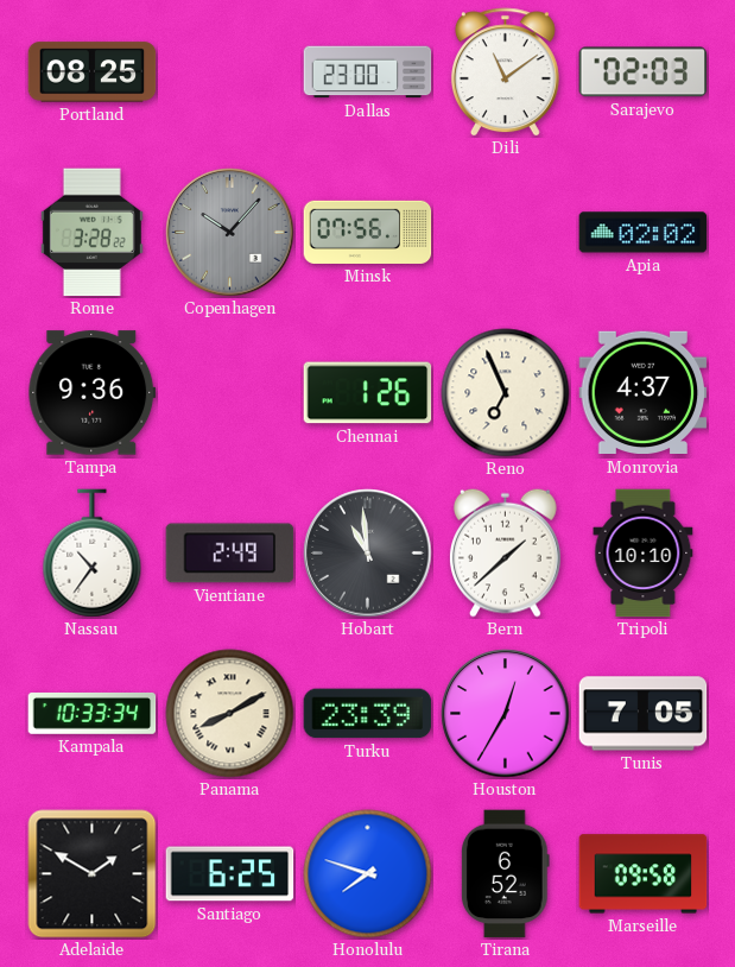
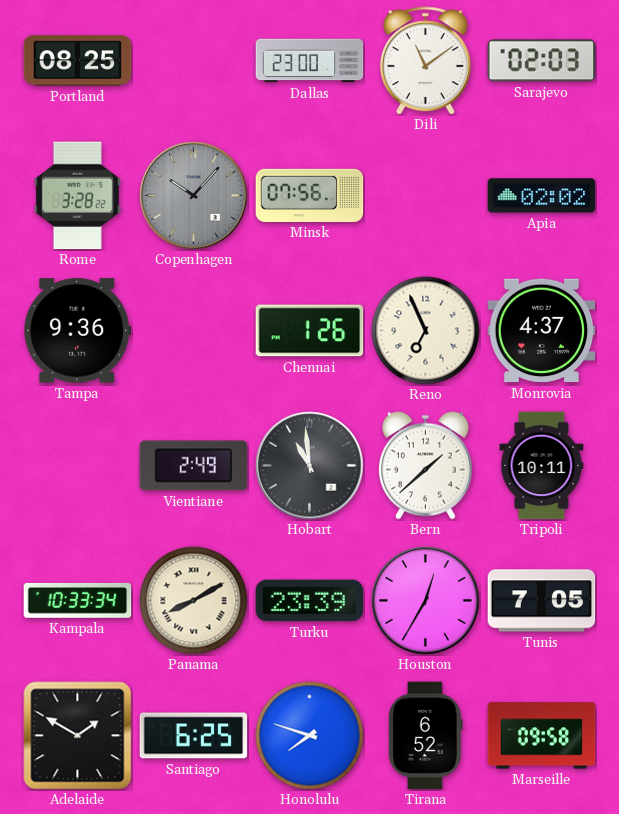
Nassau: 10:36 -> none
Tripoli: 10:10 -> 10:11
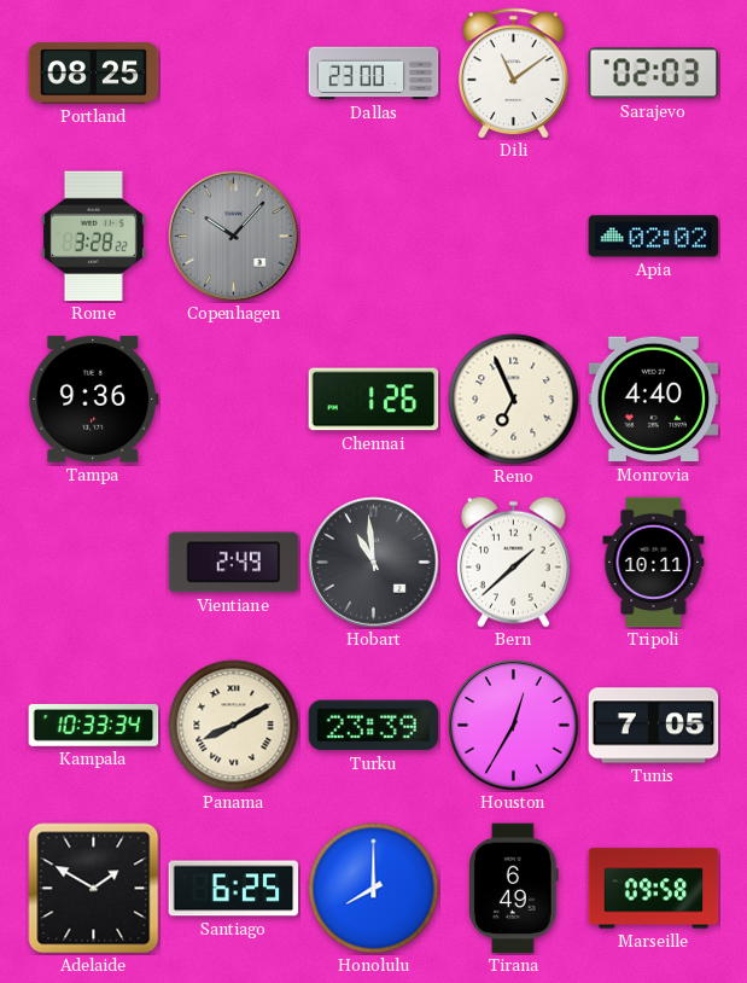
Minsk: 07:56 -> none
Monrovia: 4:37 -> 4:40
Honolulu: 7:48 -> 8:00
Tirana: 6:52 -> 6:49
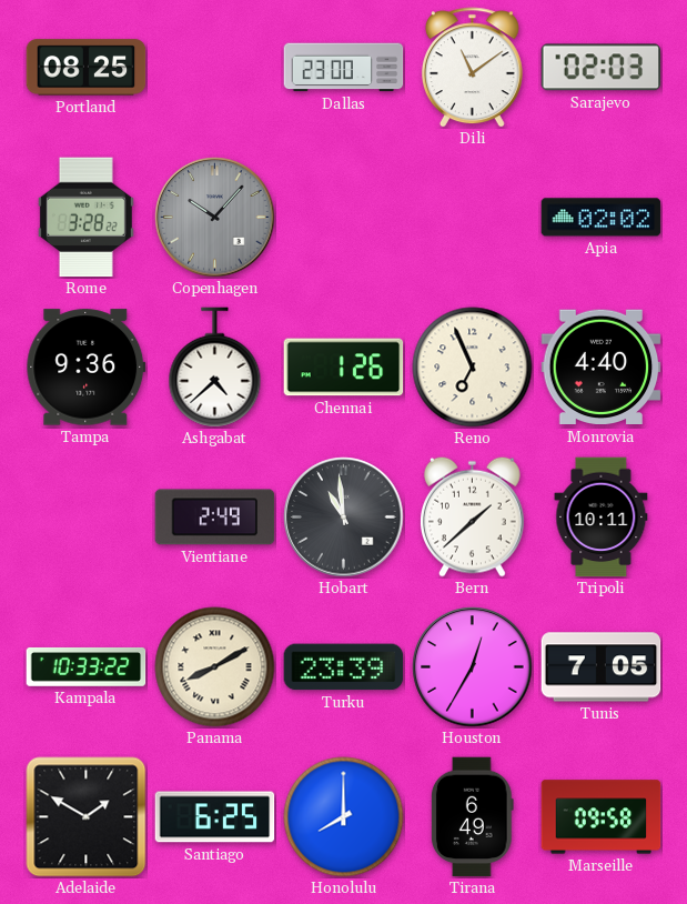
Ashgabat: none -> 4:38
Kampala: 10:33:34 -> 10:33:22
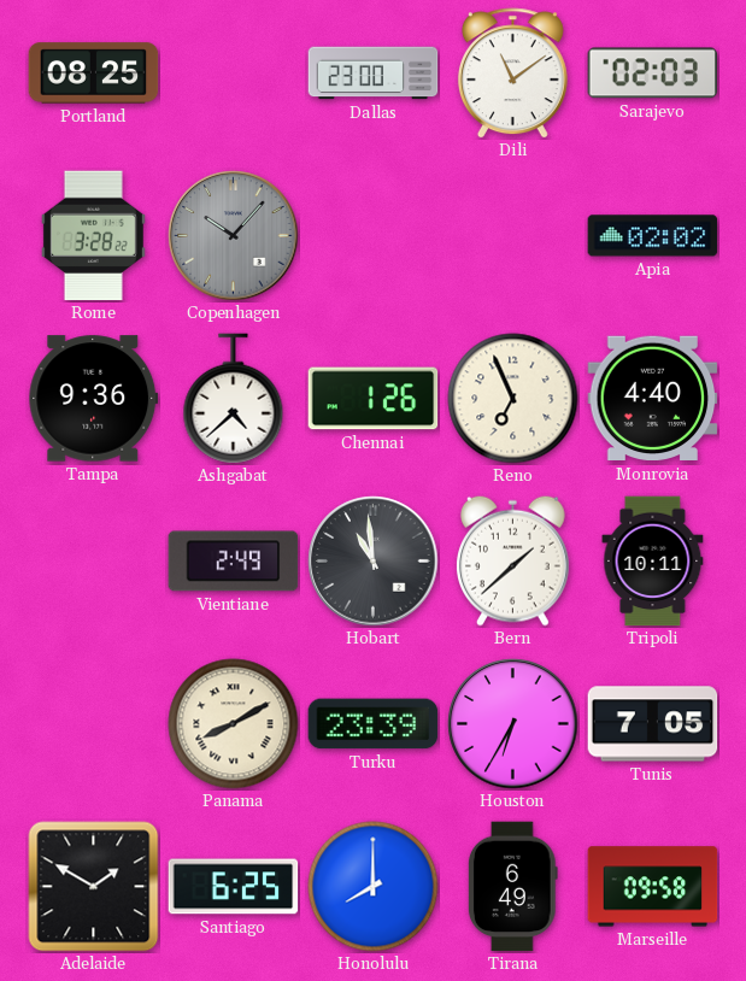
Kampala: 10:33 -> none
Houston: 12:35 -> 6:35
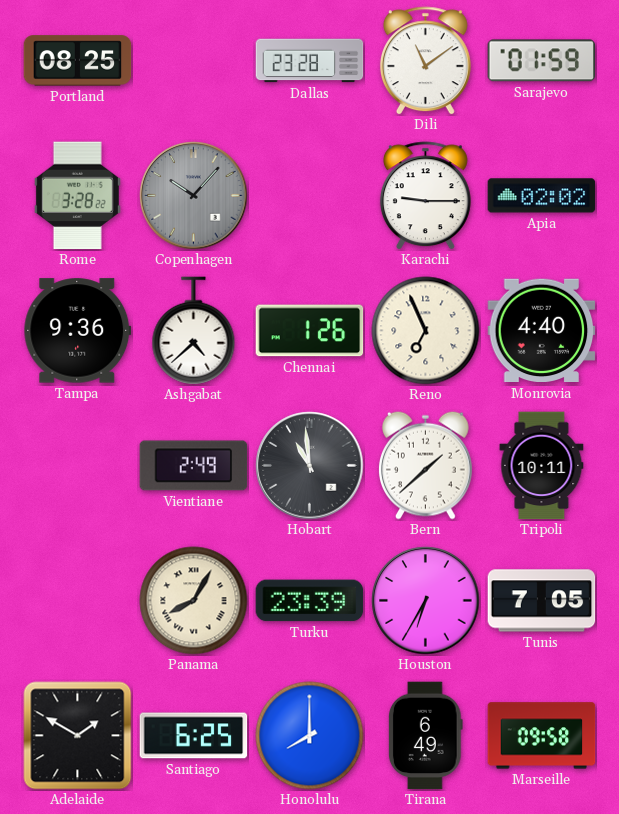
Dallas: 23:00 -> 23:28
Sarajevo: 02:03 -> 01:59
Karachi: none -> 9:15
Panama: 8:10 -> 8:05
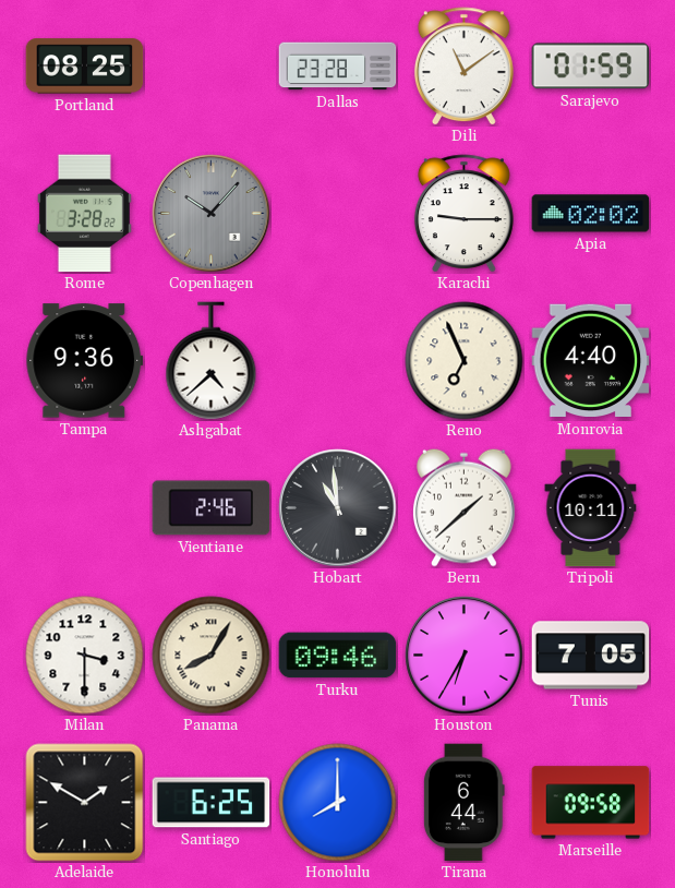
Chennai: 1:26 -> none
Vientiane: 2:49 -> 2:46
Milan: none -> 3:30
Turku: 23:39 -> 09:46
Tirana: 6:49 -> 6:44
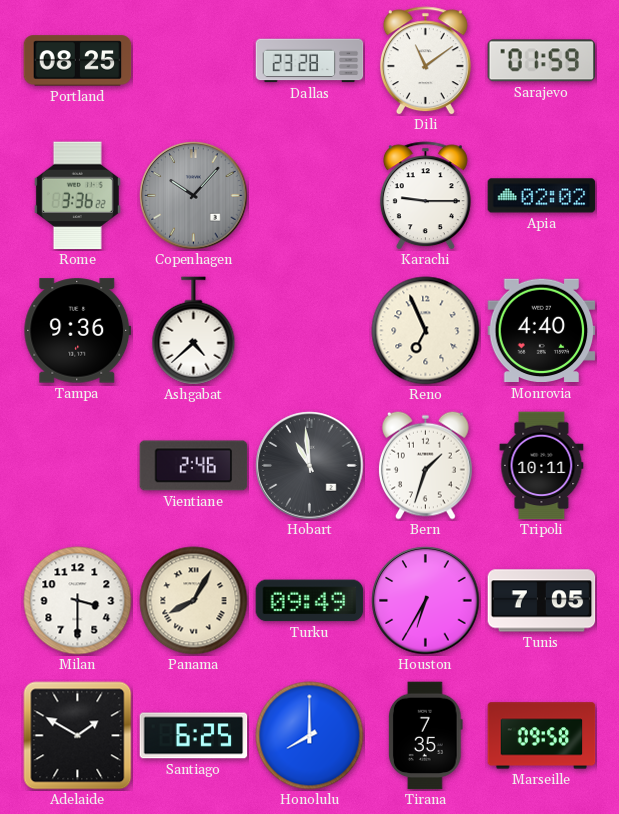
Rome: 3:28 -> 3:36
Bern: 1:38 -> 1:33
Turku: 09:46 -> 09:49
Tirana: 6:44 -> 7:35
